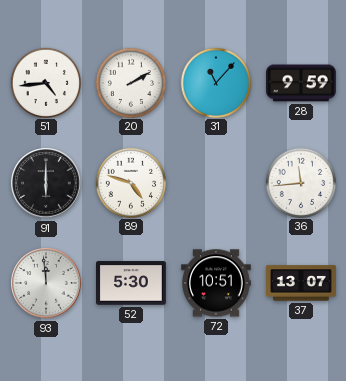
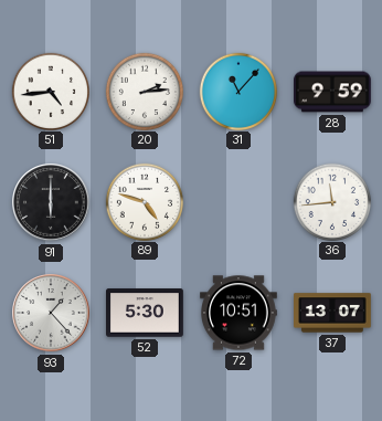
20: 2:10 -> 2:14
93: 11:59 -> 1:23
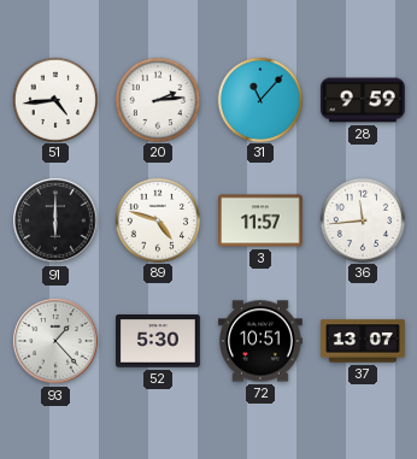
3: none -> 11:57
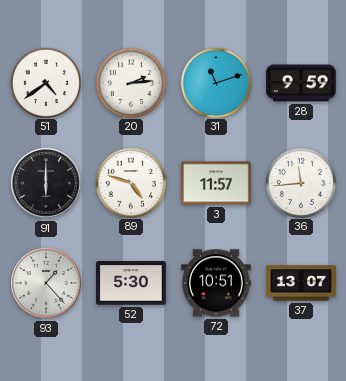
51: 4:44 -> 4:39
31: 11:07 -> 11:12
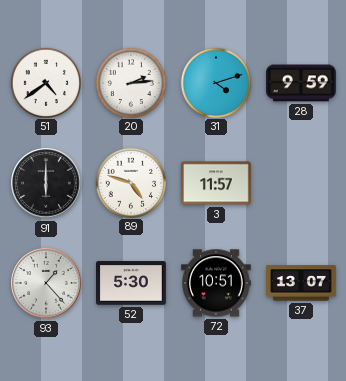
31: 11:12 -> 4:12
36: 11:44 -> none
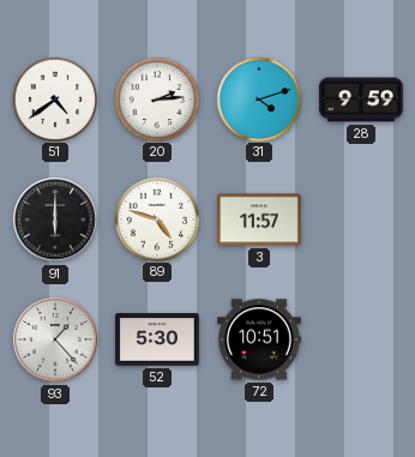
37: 13:07 -> none
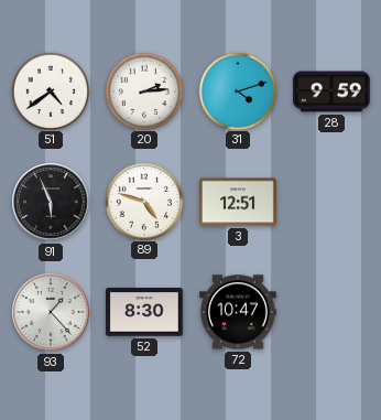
91: 6:00 -> 5:56
3: 11:57 -> 12:51
52: 5:30 -> 8:30
72: 10:51 -> 10:47
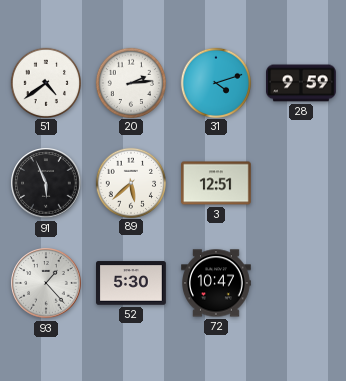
89: 4:48 -> 5:38
52: 8:30 -> 5:30
